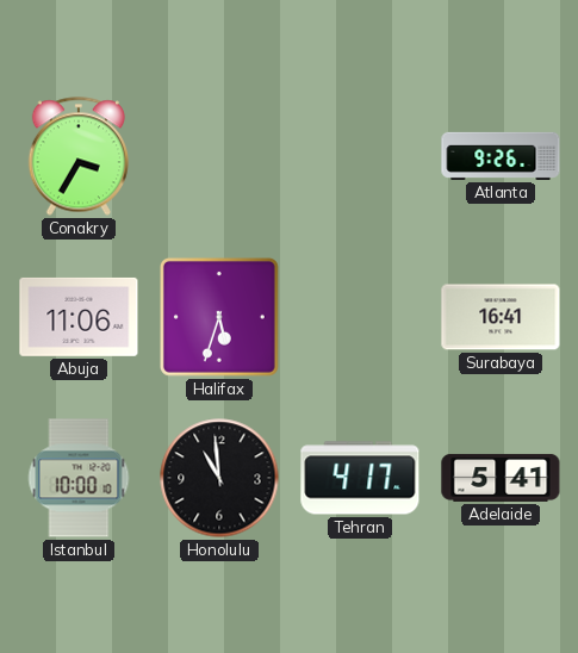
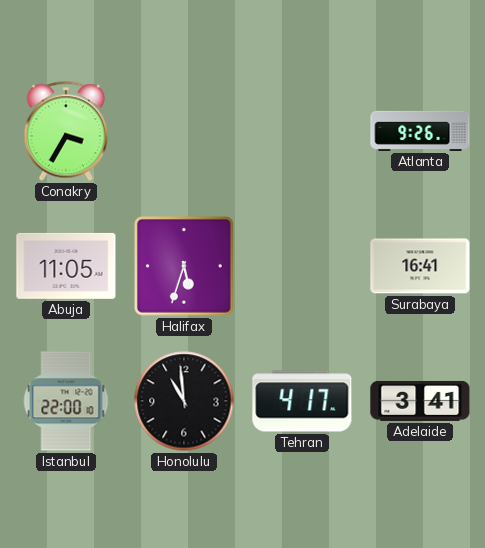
Abuja: 11:06 -> 11:05
Istanbul: 10:00 -> 22:00
Adelaide: 5:41 -> 3:41
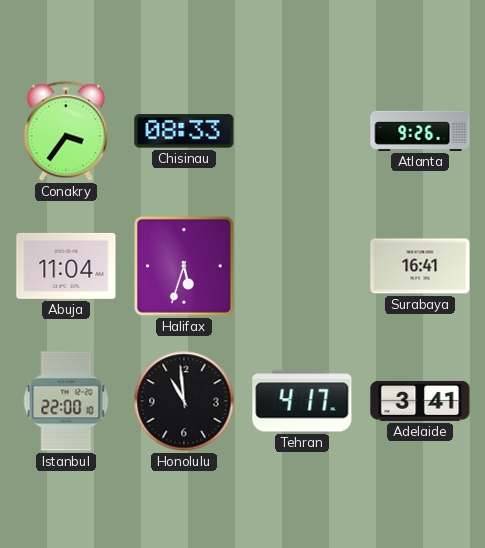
Conakry: 3:35 -> 3:36
Chisinau: none -> 08:33
Abuja: 11:05 -> 11:04
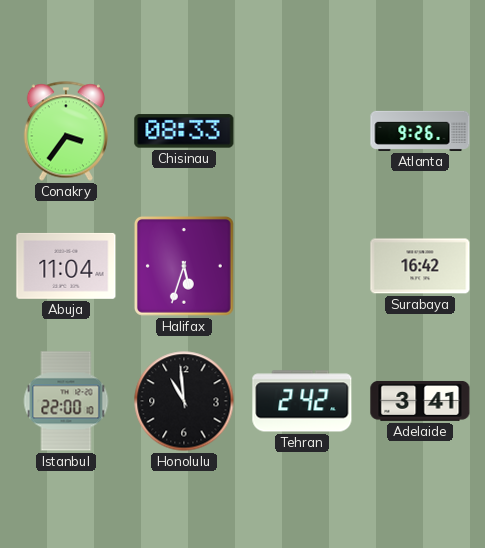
Surabaya: 16:41 -> 16:42
Tehran: 4:17 -> 2:42
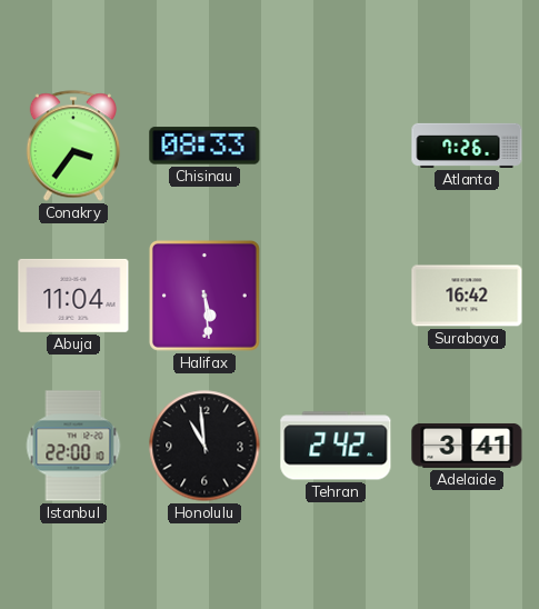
Atlanta: 9:26 -> 7:26
Halifax: 5:33 -> 5:29
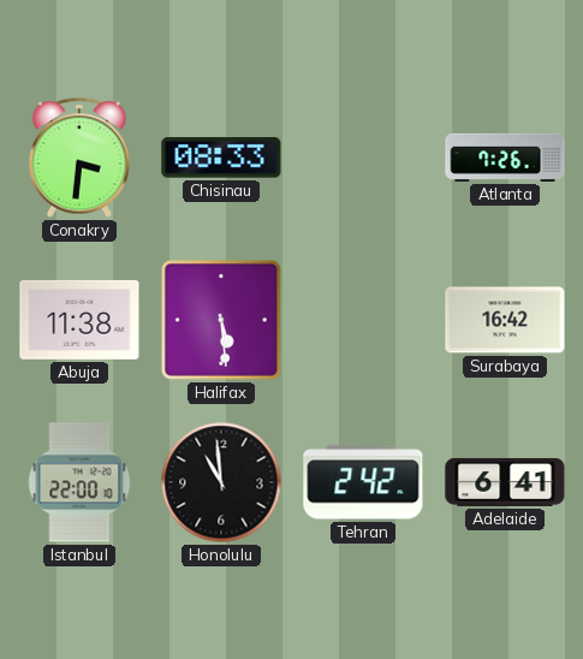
Conakry: 3:36 -> 3:31
Abuja: 11:04 -> 11:38
Adelaide: 3:41 -> 6:41
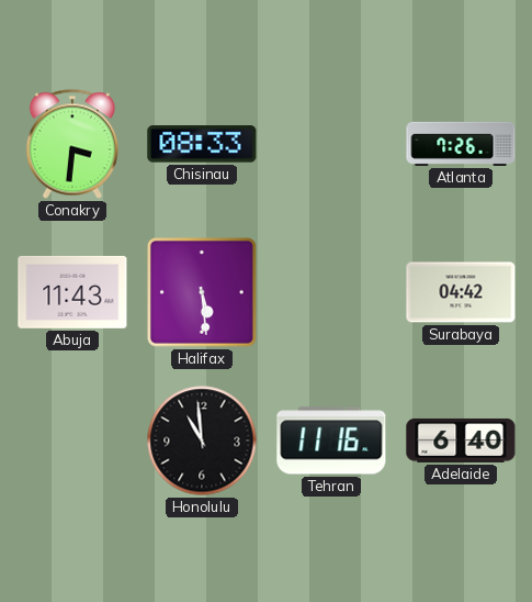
Abuja: 11:38 -> 11:43
Surabaya: 16:42 -> 04:42
Istanbul: 22:00 -> none
Tehran: 2:42 -> 11:16
Adelaide: 6:41 -> 6:40
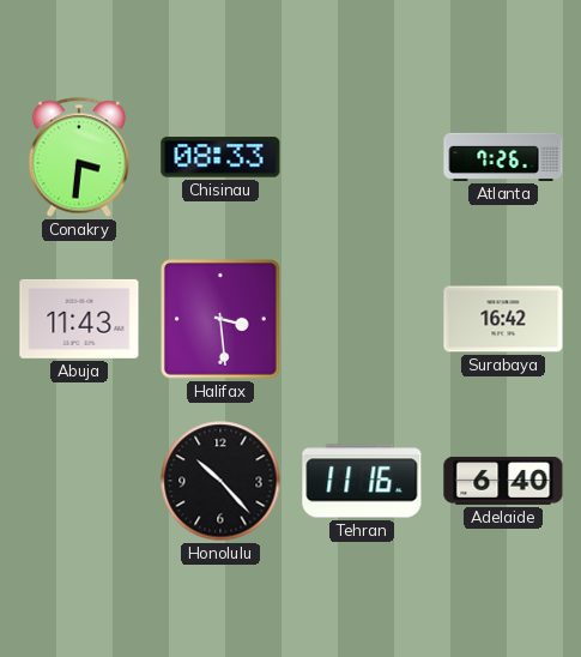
Halifax: 5:29 -> 3:29
Surabaya: 04:42 -> 16:42
Honolulu: 10:59 -> 10:23
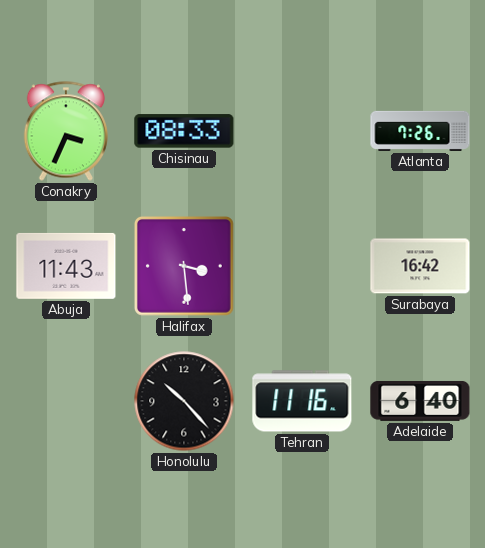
Conakry: 3:31 -> 3:34
